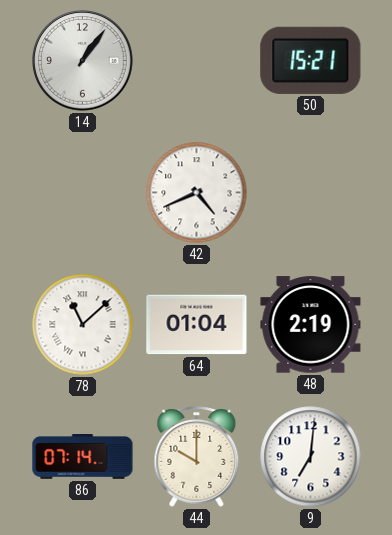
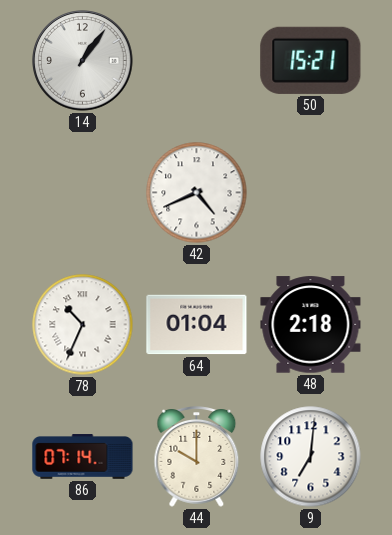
78: 11:08 -> 10:34
48: 2:19 -> 2:18
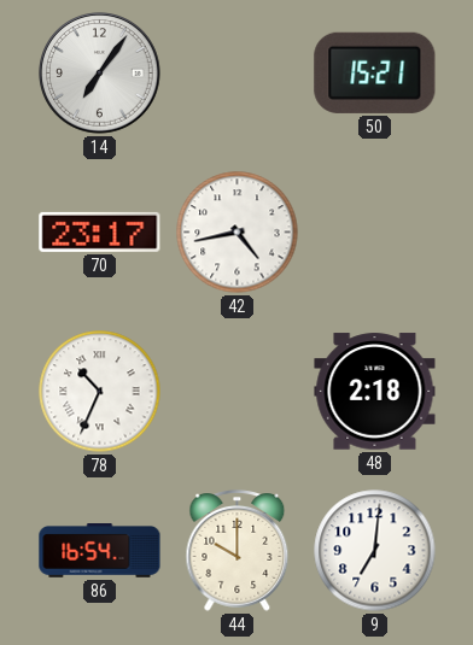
14: 1:06 -> 7:06
70: none -> 23:17
42: 4:41 -> 4:43
64: 01:04 -> none
86: 07:14 -> 16:54
